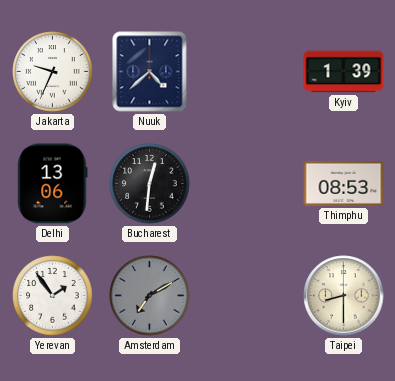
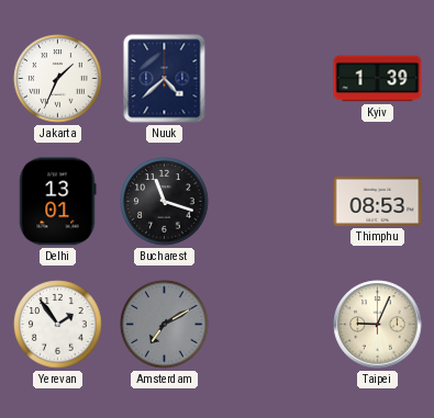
Jakarta: 9:34 -> 1:34
Delhi: 13:06 -> 13:01
Bucharest: 12:31 -> 11:18
Taipei: 8:30 -> 9:04
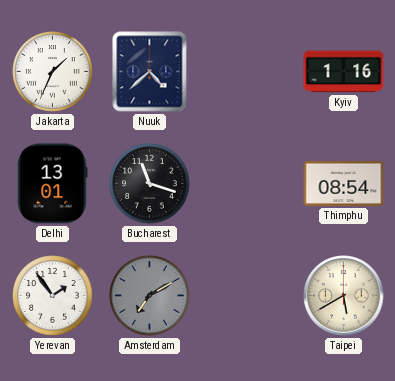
Kyiv: 1:39 -> 1:16
Thimphu: 08:53 -> 08:54
Taipei: 9:04 -> 5:40
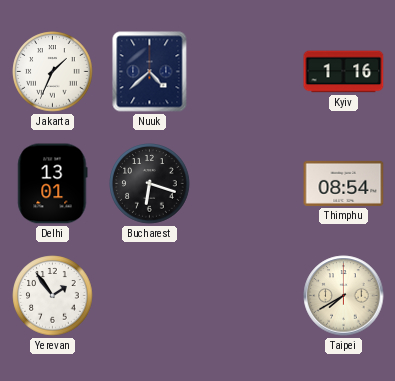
Bucharest: 11:18 -> 6:18
Amsterdam: 7:10 -> none
Taipei: 5:40 -> 7:40
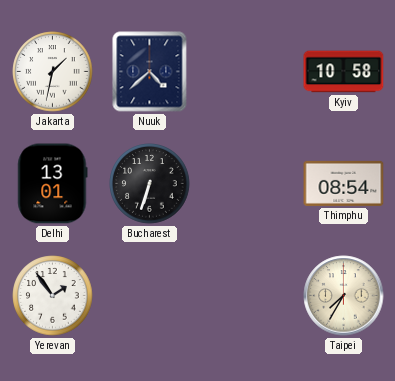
Jakarta: 1:34 -> 1:32
Kyiv: 1:16 -> 10:58
Bucharest: 6:18 -> 6:33
Taipei: 7:40 -> 7:35
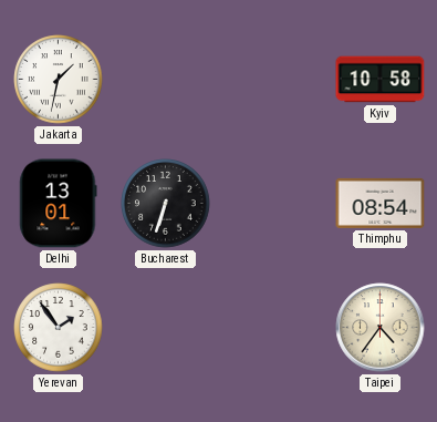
Nuuk: 4:38 -> none
Taipei: 7:35 -> 4:36
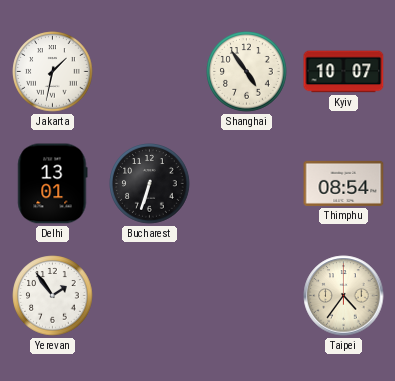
Shanghai: none -> 4:54
Kyiv: 10:58 -> 10:07
